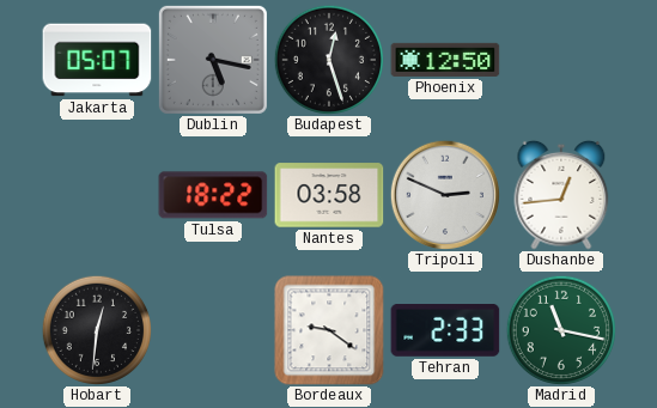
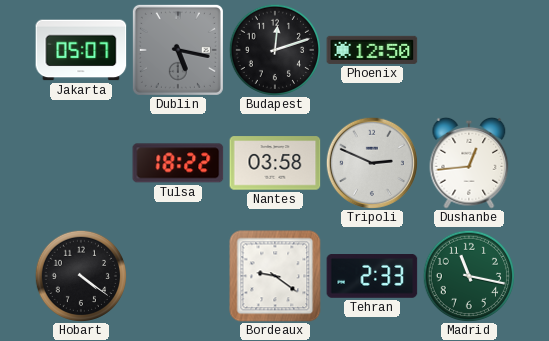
Budapest: 12:27 -> 12:12
Hobart: 12:31 -> 4:21
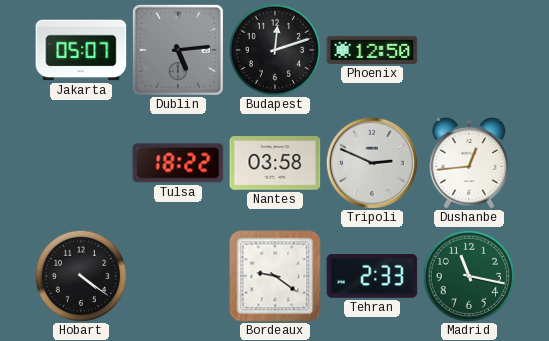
Dublin: 5:17 -> 5:14
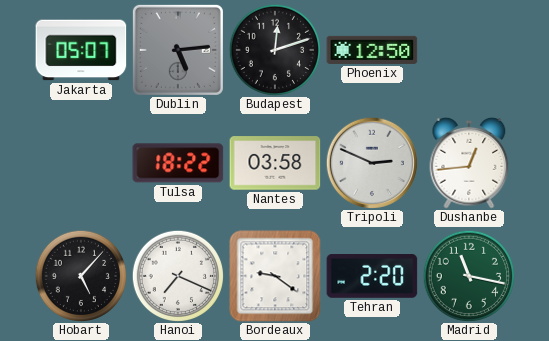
Hobart: 4:21 -> 5:07
Hanoi: none -> 7:19
Tehran: 2:33 -> 2:20
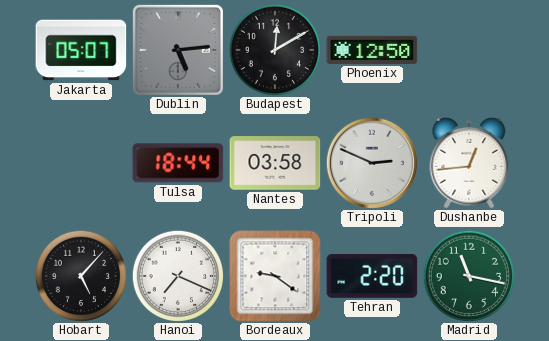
Budapest: 12:12 -> 12:10
Tulsa: 18:22 -> 18:44
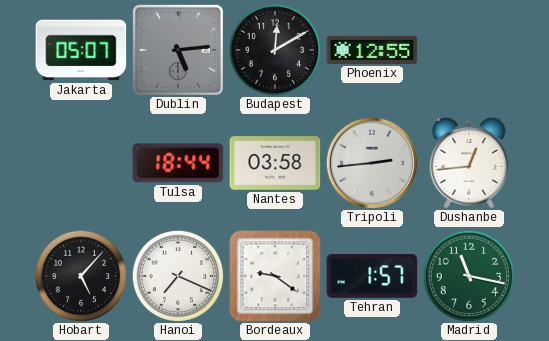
Phoenix: 12:50 -> 12:55
Tripoli: 2:49 -> 2:44
Tehran: 2:20 -> 1:57
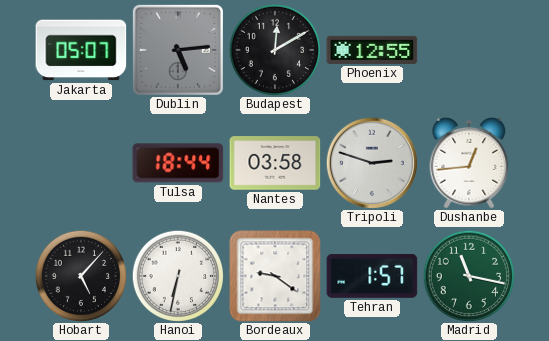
Tripoli: 2:44 -> 2:48
Hanoi: 7:19 -> 6:32
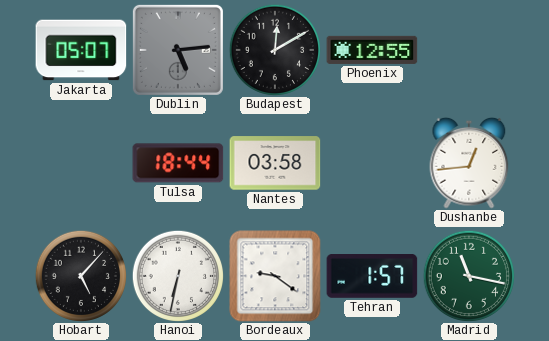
Tripoli: 2:48 -> none
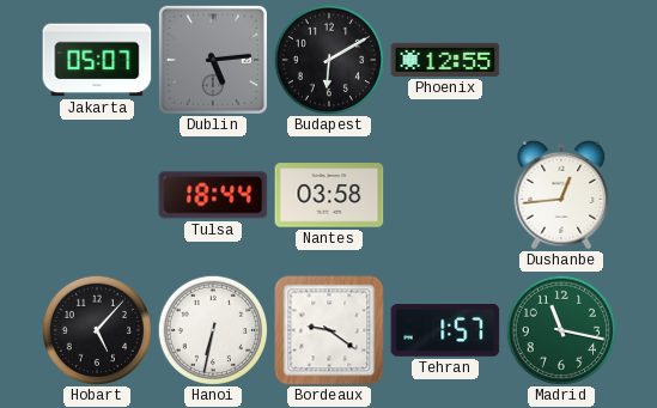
Budapest: 12:10 -> 6:10
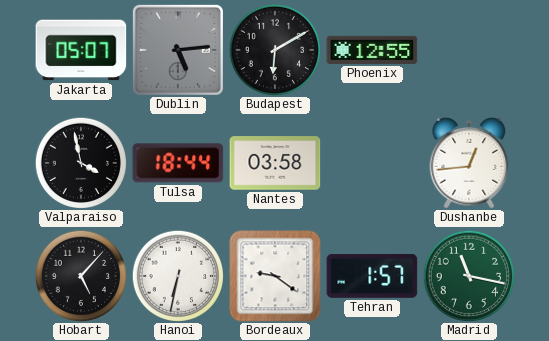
Valparaiso: none -> 3:58
